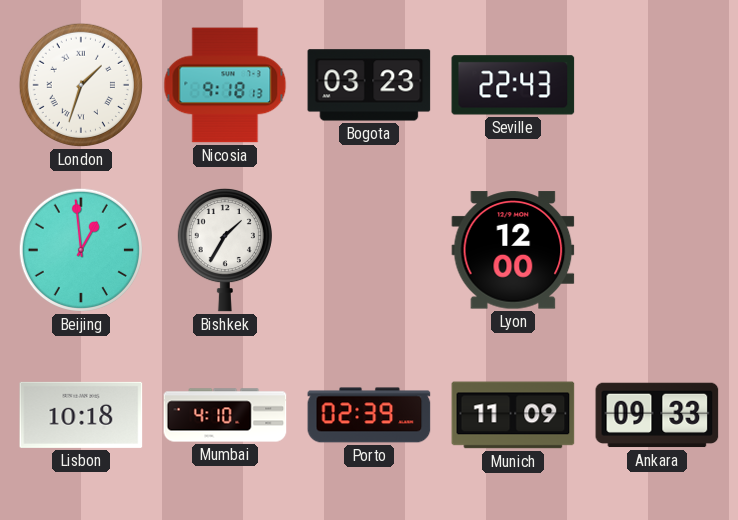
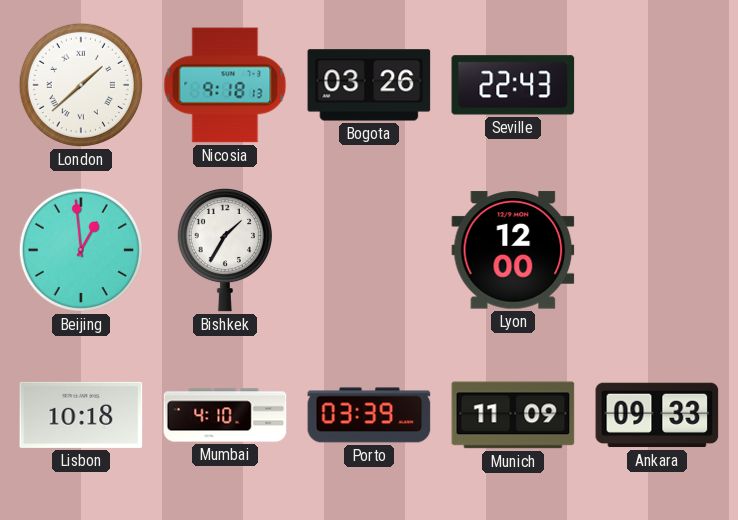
London: 1:33 -> 1:38
Bogota: 03:23 -> 03:26
Porto: 02:39 -> 03:39
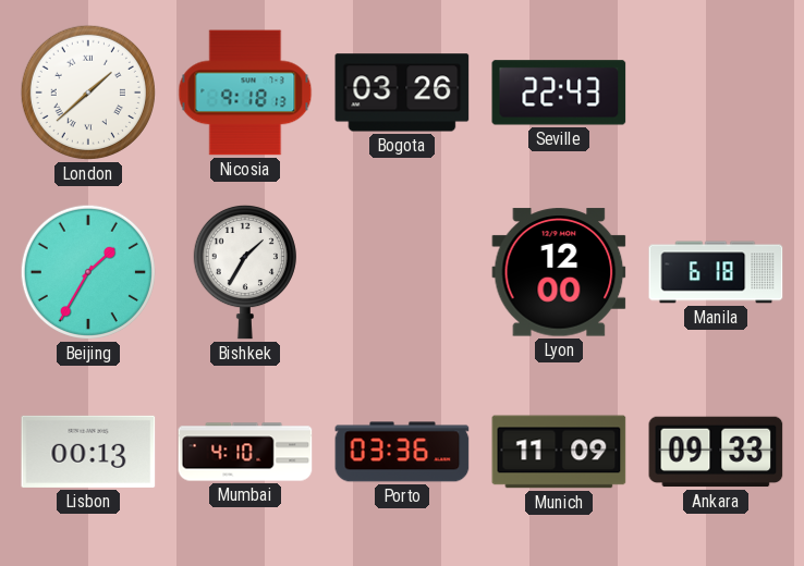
Beijing: 12:59 -> 1:35
Manila: none -> 6:18
Lisbon: 10:18 -> 00:13
Porto: 03:39 -> 03:36
